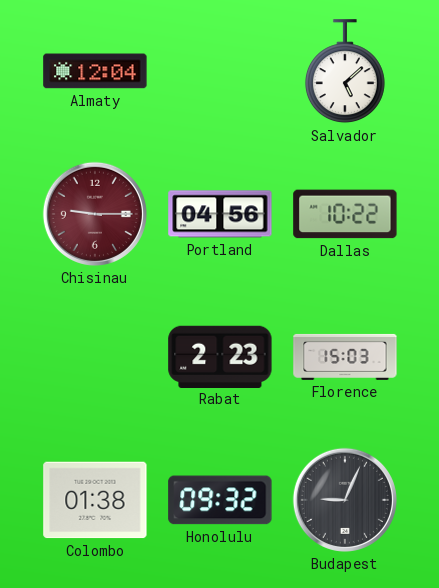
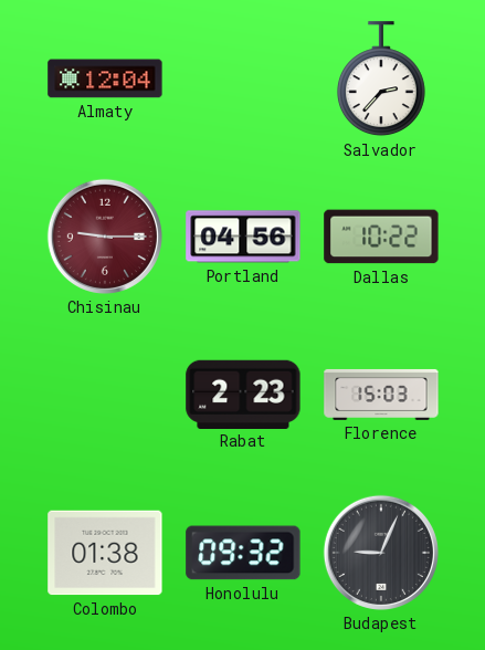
Salvador: 5:08 -> 2:37
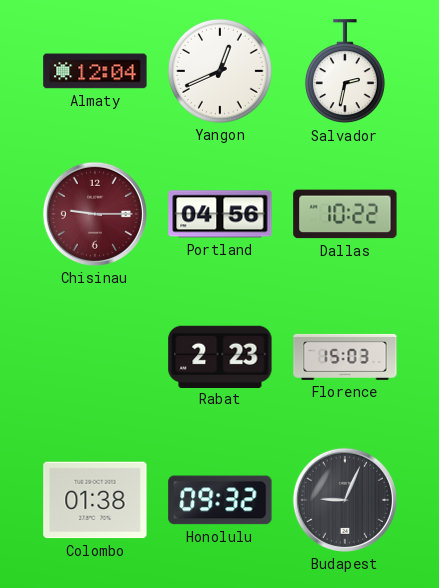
Yangon: none -> 12:41
Salvador: 2:37 -> 2:32
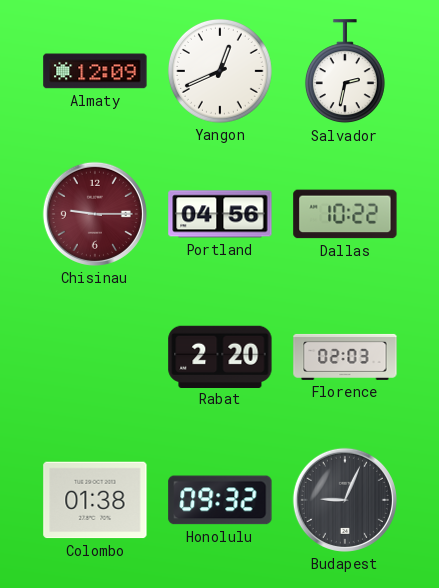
Almaty: 12:04 -> 12:09
Rabat: 2:23 -> 2:20
Florence: 15:03 -> 02:03
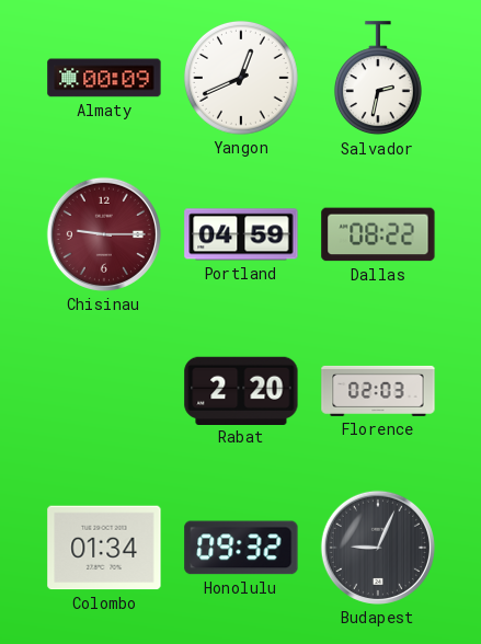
Almaty: 12:09 -> 00:09
Portland: 04:56 -> 04:59
Dallas: 10:22 -> 08:22
Colombo: 01:38 -> 01:34
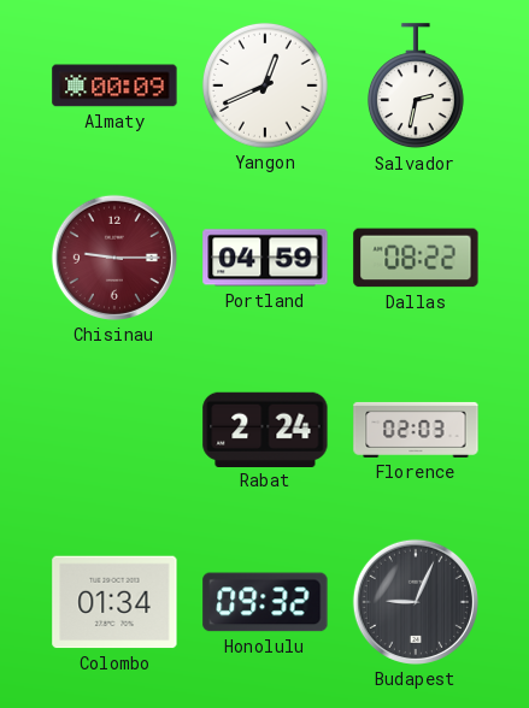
Rabat: 2:20 -> 2:24
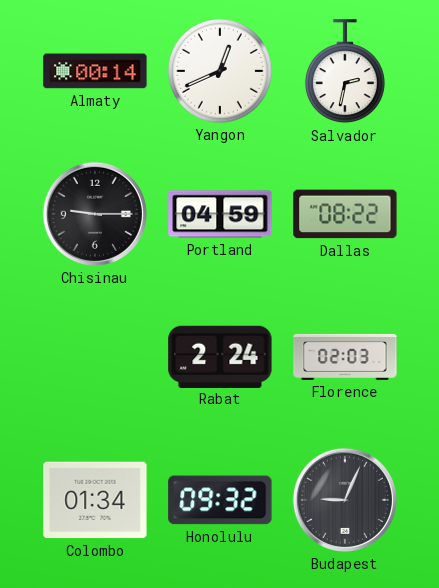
Almaty: 00:09 -> 00:14
Chisinau dial: burgundy -> black
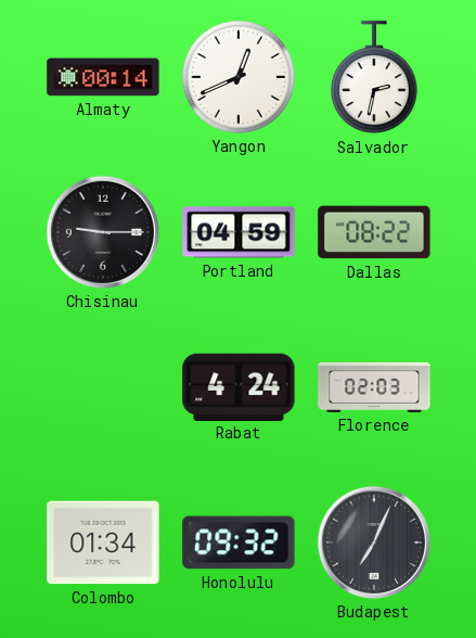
Rabat: 2:24 -> 4:24
Budapest: 9:04 -> 7:04
